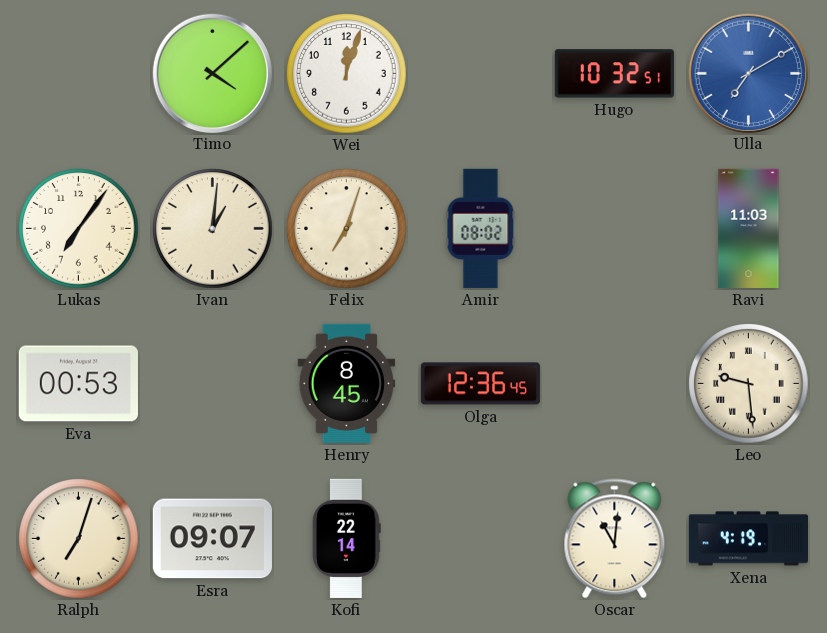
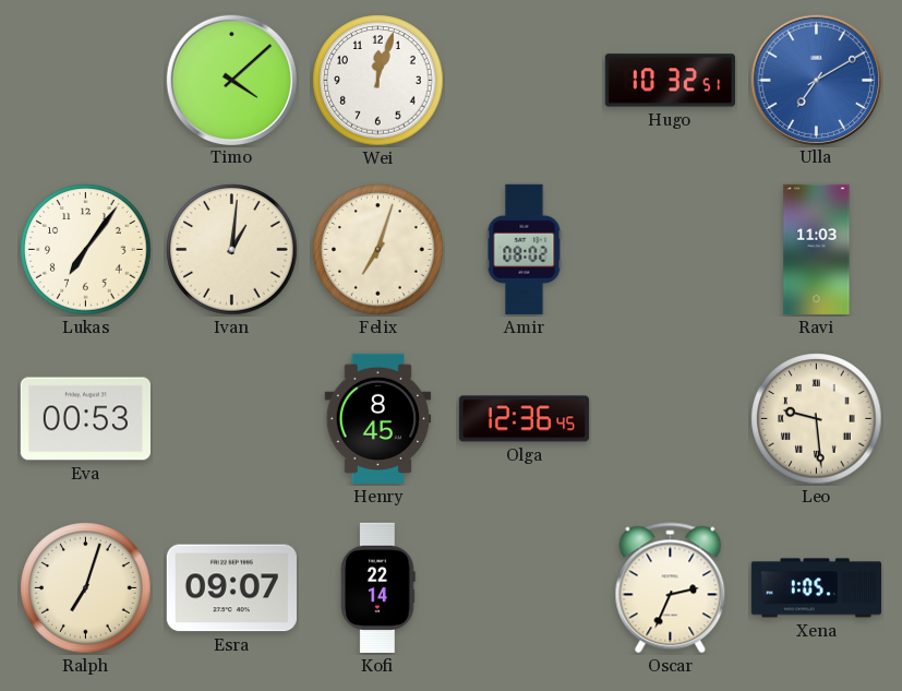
Oscar: 11:01 -> 2:34
Xena: 4:19 -> 1:05
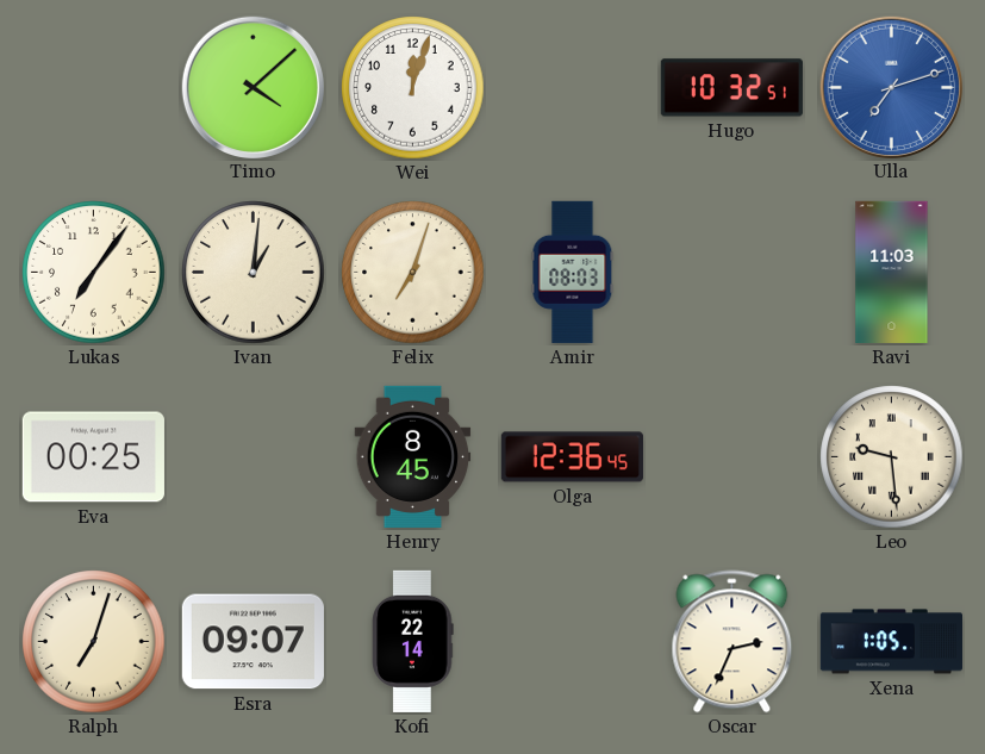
Ulla: 7:10 -> 7:12
Amir: 08:02 -> 08:03
Eva: 00:53 -> 00:25
